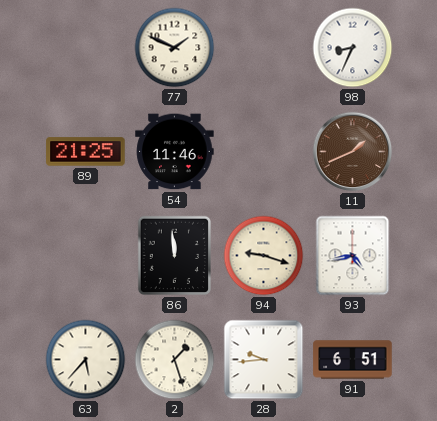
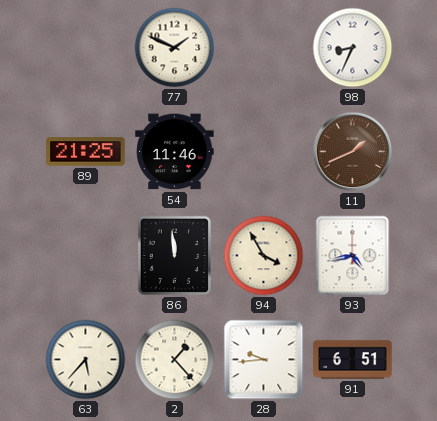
94: 9:18 -> 3:55
2: 1:27 -> 1:23
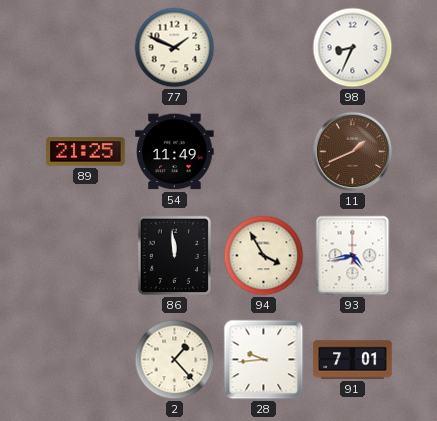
54: 11:46 -> 11:49
63: 5:37 -> none
91: 6:51 -> 7:01
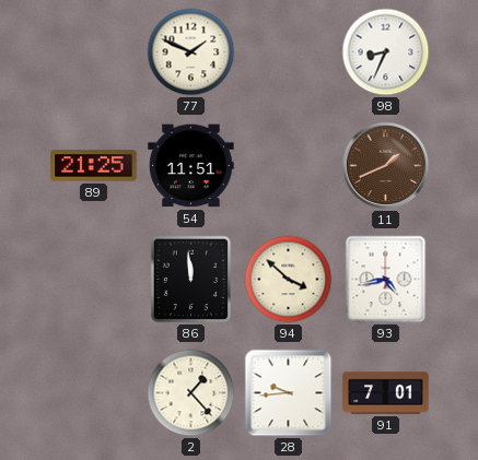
54: 11:49 -> 11:51
94: 3:55 -> 3:52
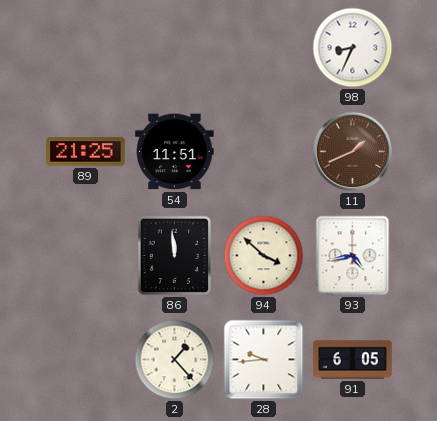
77: 1:49 -> none
91: 7:01 -> 6:05
